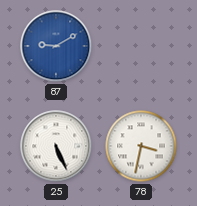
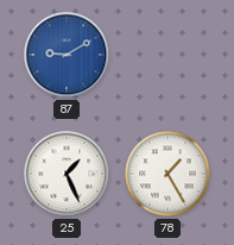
25: 5:26 -> 1:26
78: 3:32 -> 1:25
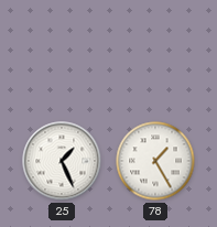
87: 9:10 -> none
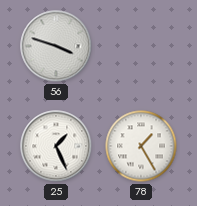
56: none -> 3:48
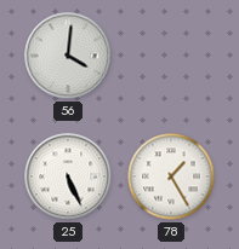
56: 3:48 -> 4:01
25: 1:26 -> 5:26
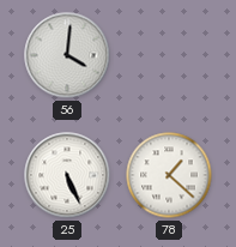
78: 1:25 -> 1:22
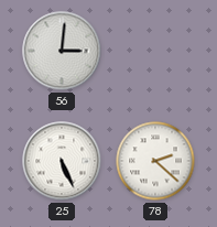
56: 4:01 -> 3:01
78: 1:22 -> 2:22
